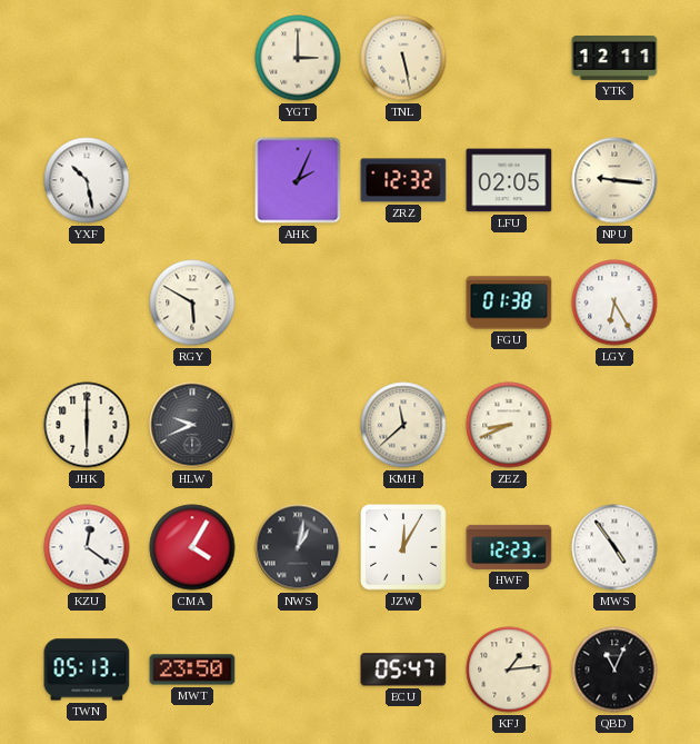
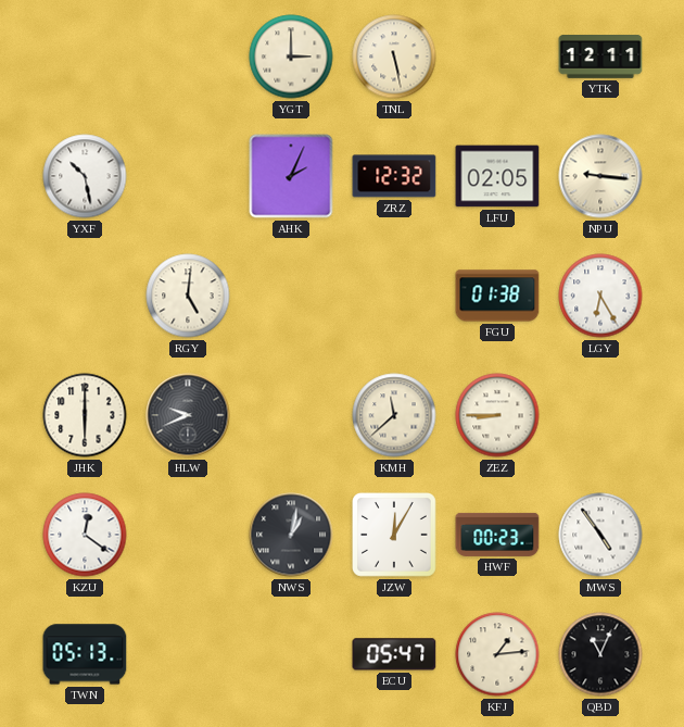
RGY: 5:50 -> 5:01
ZEZ: 8:41 -> 8:45
CMA: 4:05 -> none
HWF: 12:23 -> 00:23
MWT: 23:50 -> none
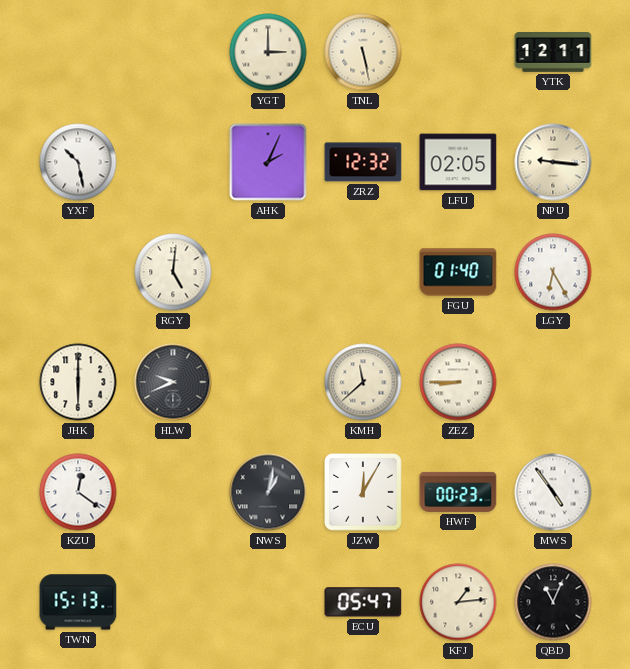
FGU: 01:38 -> 01:40
TWN: 05:13 -> 15:13
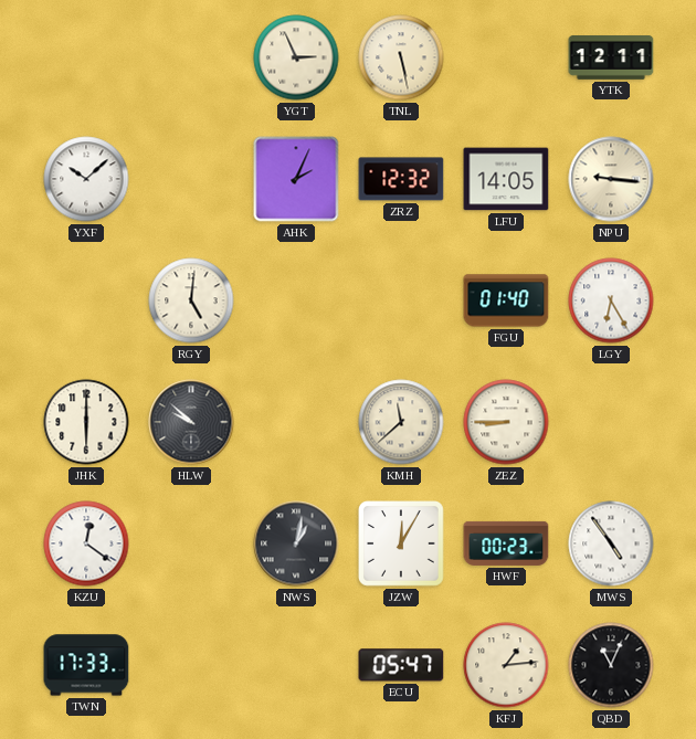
YGT: 3:00 -> 2:56
YXF: 10:28 -> 10:08
LFU: 02:05 -> 14:05
HLW: 9:41 -> 9:52
TWN: 15:13 -> 17:33
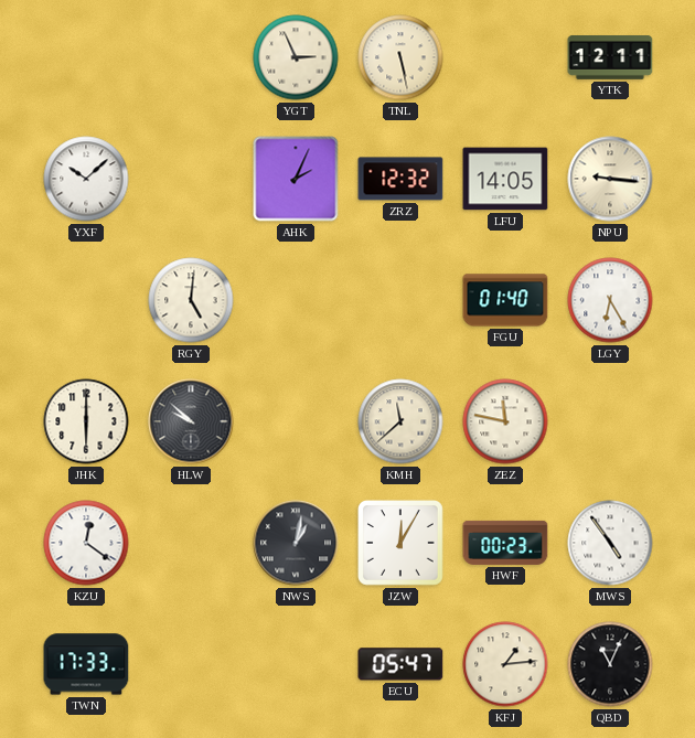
ZEZ: 8:45 -> 11:47
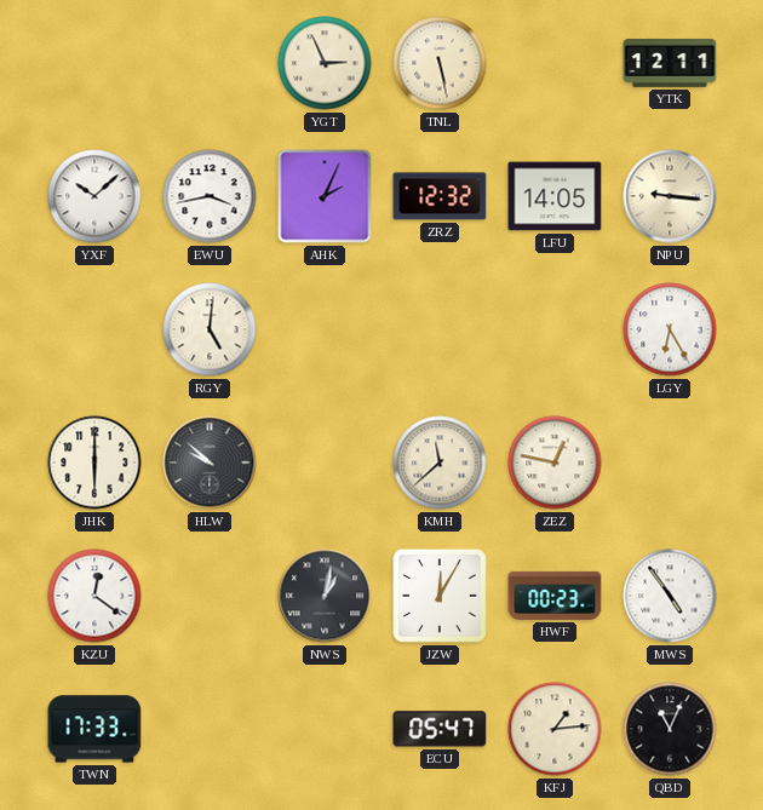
EWU: none -> 3:43
FGU: 01:40 -> none
ZEZ: 11:47 -> 12:47
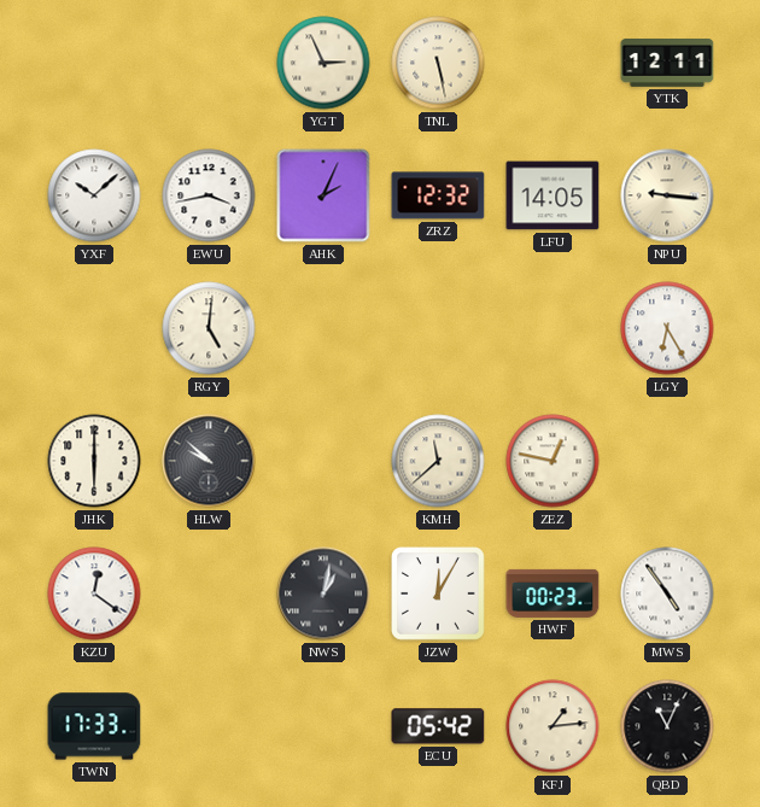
ECU: 05:47 -> 05:42
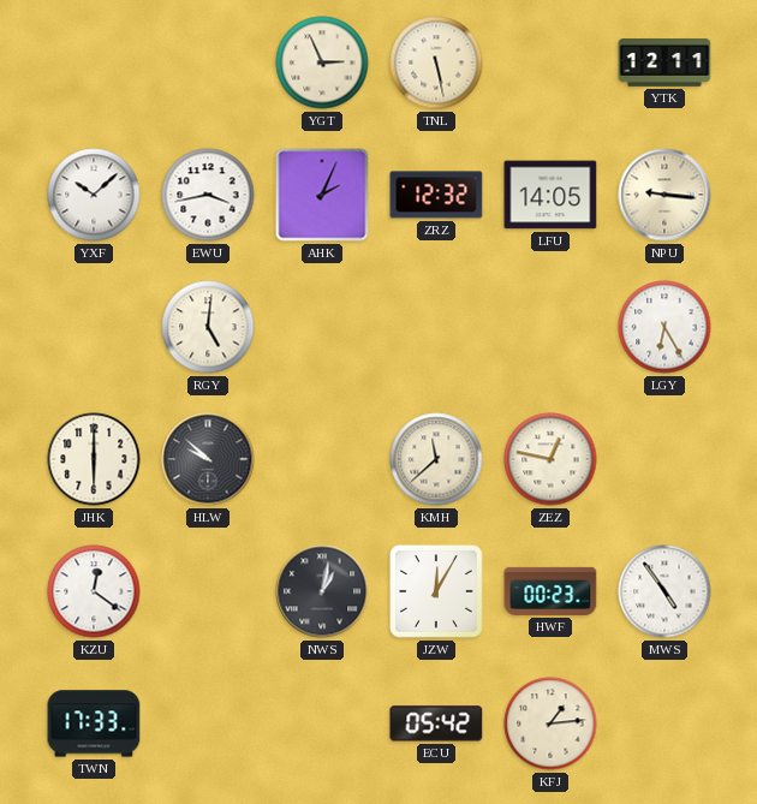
QBD: 11:04 -> none
